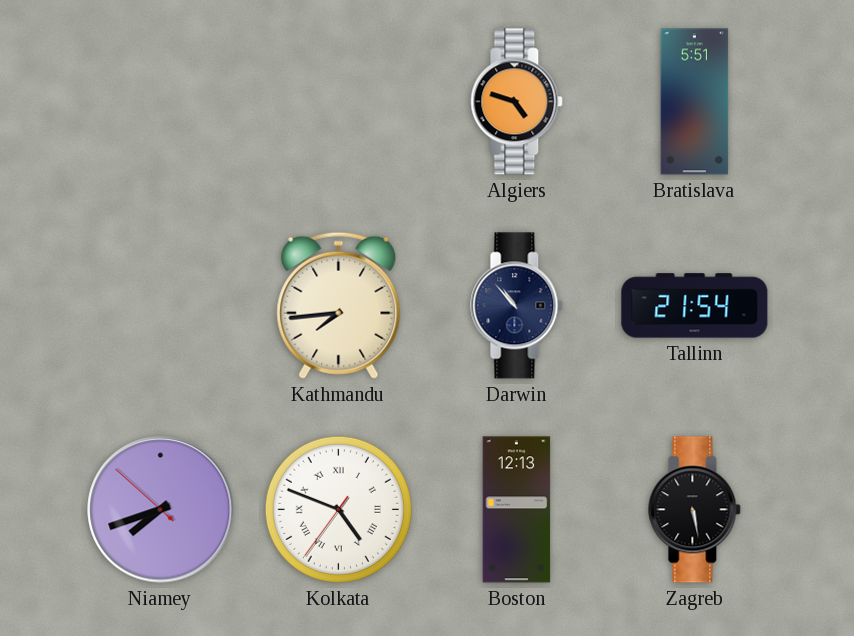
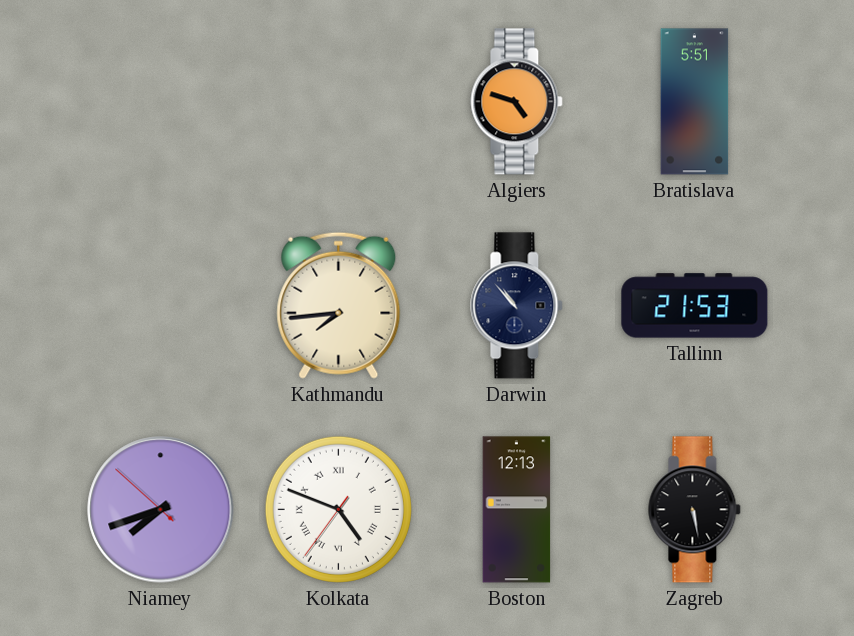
Tallinn: 21:54 -> 21:53
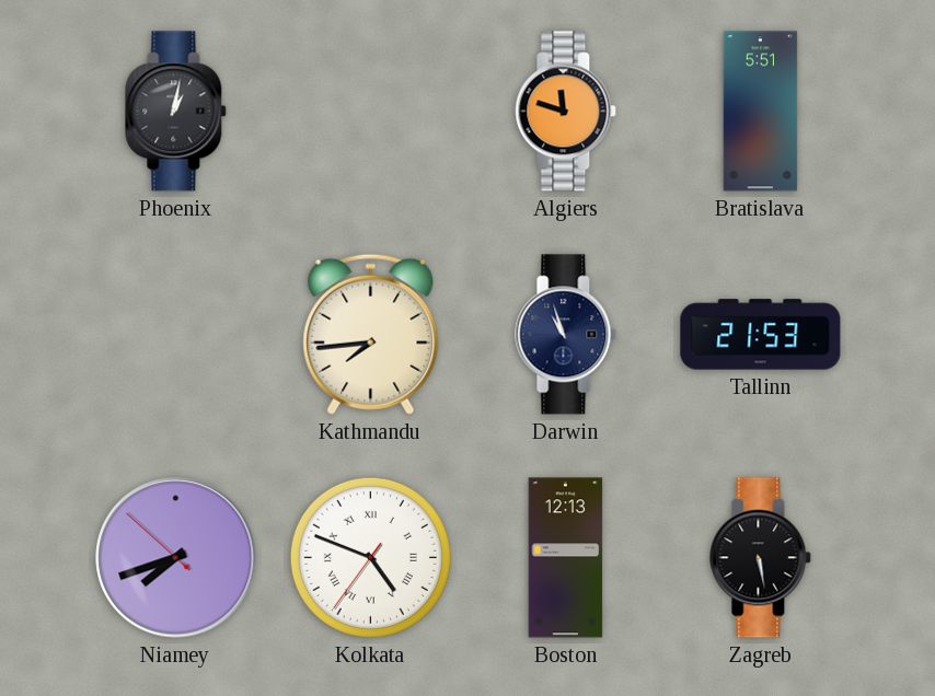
Phoenix: none -> 1:02
Algiers: 4:48 -> 11:48
Darwin: 10:53 -> 10:57
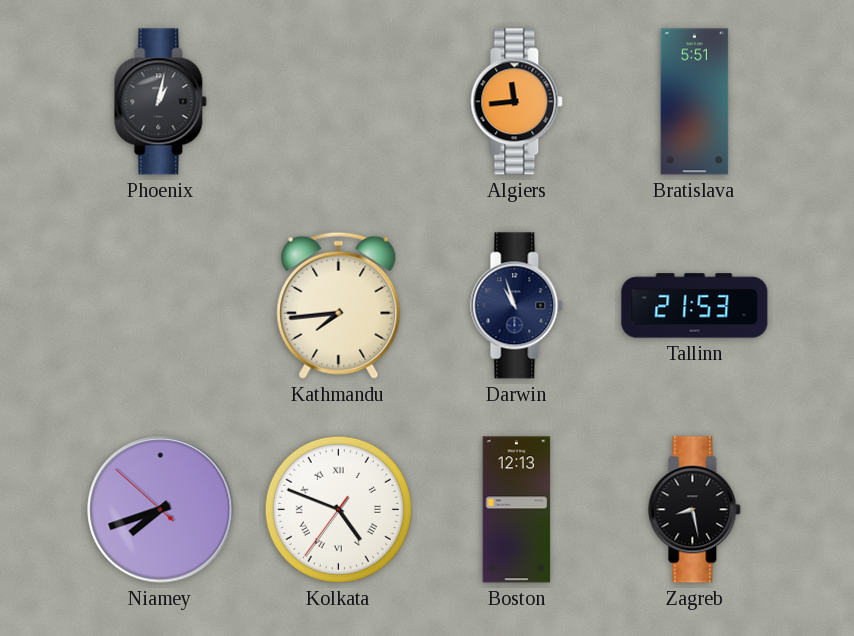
Algiers: 11:48 -> 11:44
Zagreb: 5:28 -> 8:28
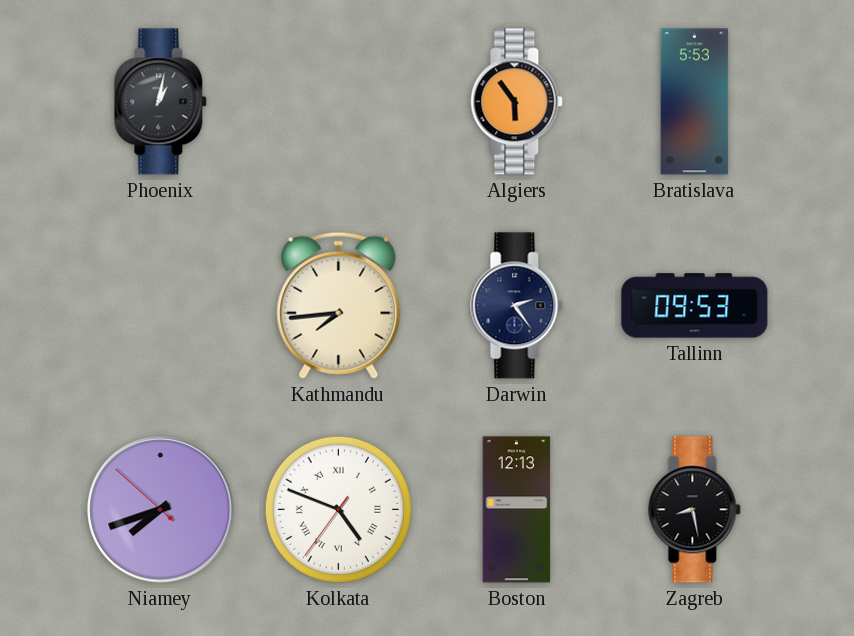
Algiers: 11:44 -> 5:54
Bratislava: 5:51 -> 5:53
Darwin: 10:57 -> 2:24
Tallinn: 21:53 -> 09:53
